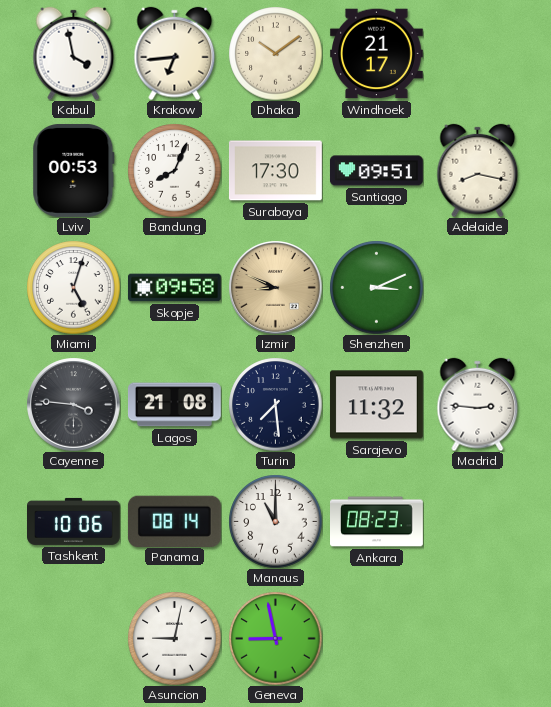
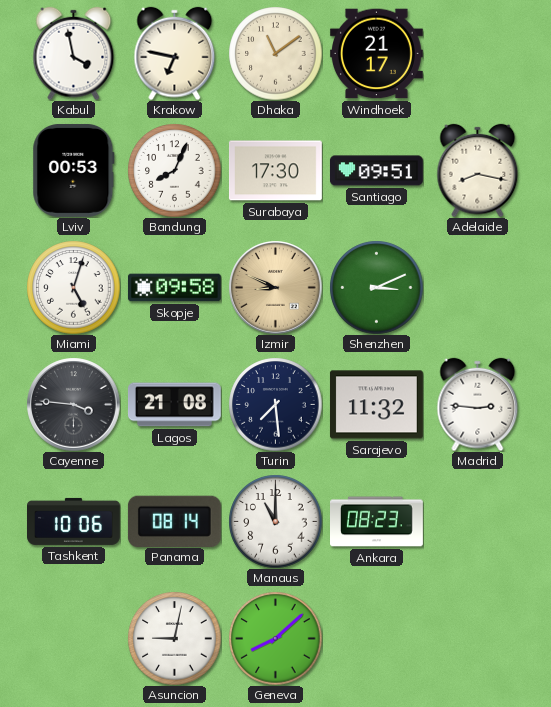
Krakow: 6:44 -> 6:47
Dhaka: 10:09 -> 11:09
Geneva: 8:58 -> 8:08
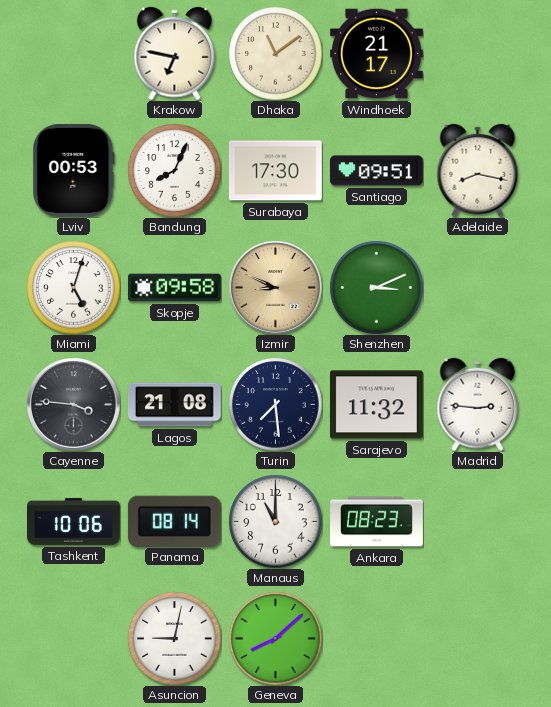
Kabul: 3:58 -> none
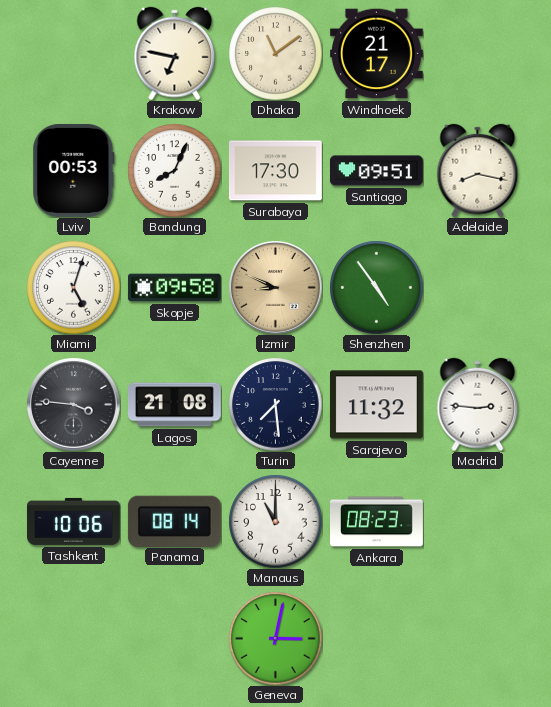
Shenzhen: 3:11 -> 4:54
Asuncion: 9:02 -> none
Geneva: 8:08 -> 3:02
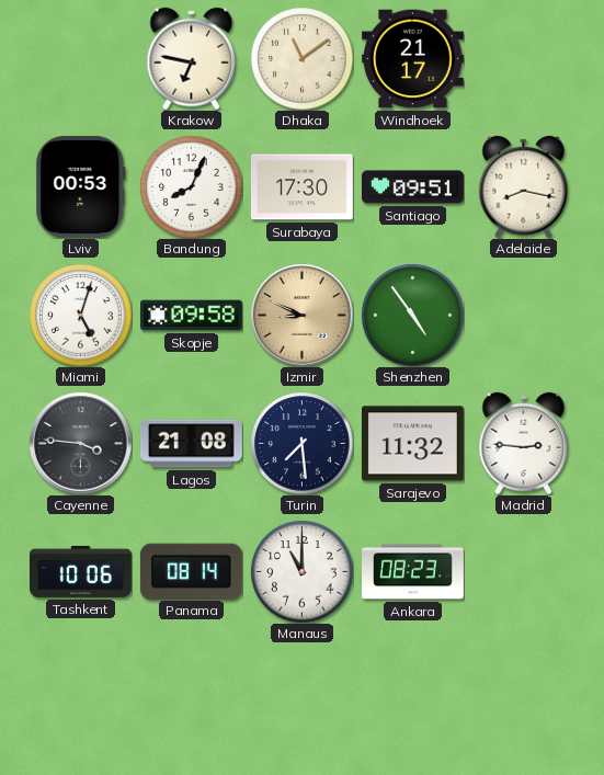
Geneva: 3:02 -> none
